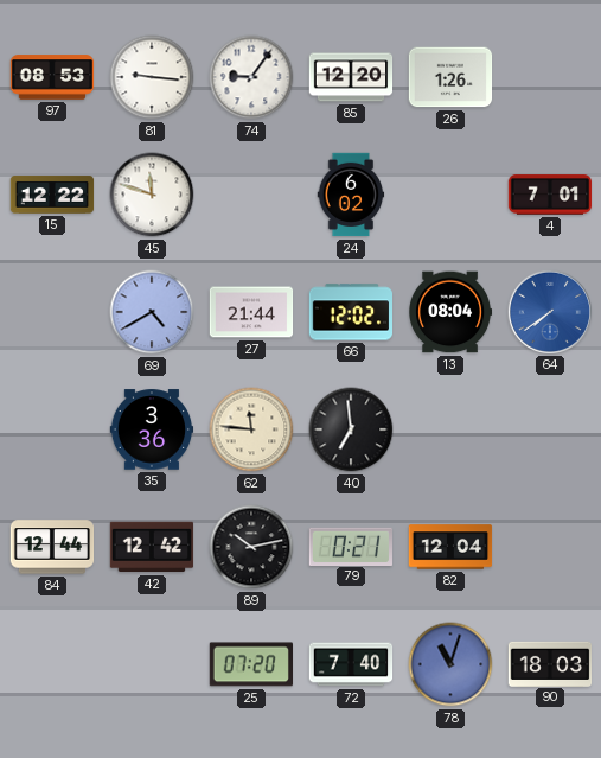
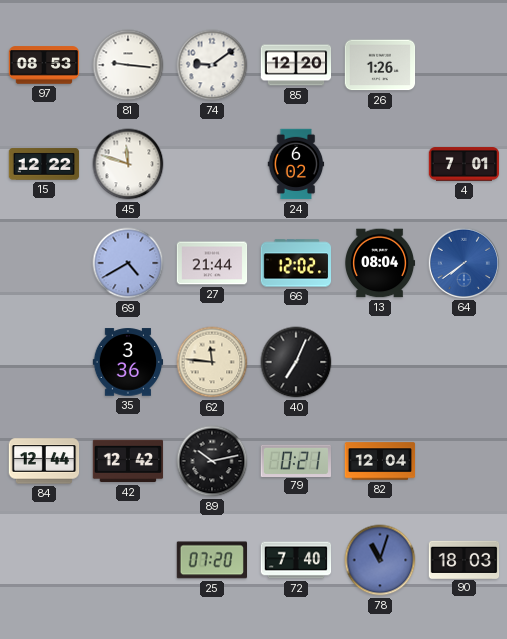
74: 9:06 -> 9:09
40: 6:59 -> 7:04
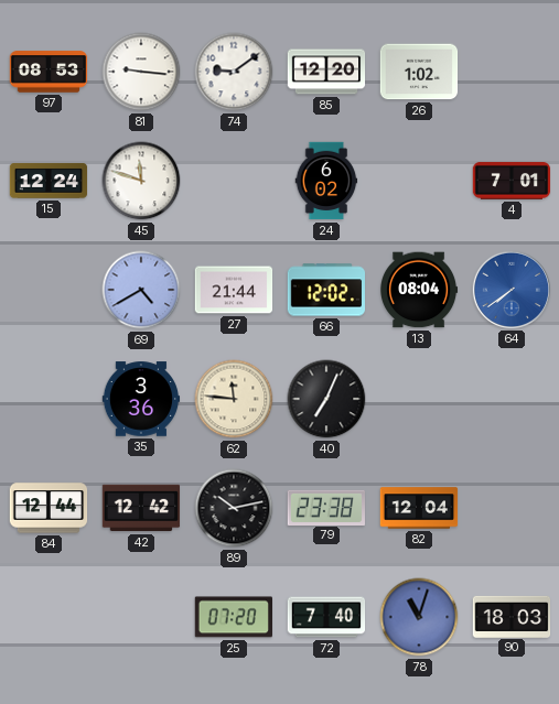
26: 1:26 -> 1:02
15: 12:22 -> 12:24
79: 0:21 -> 23:38
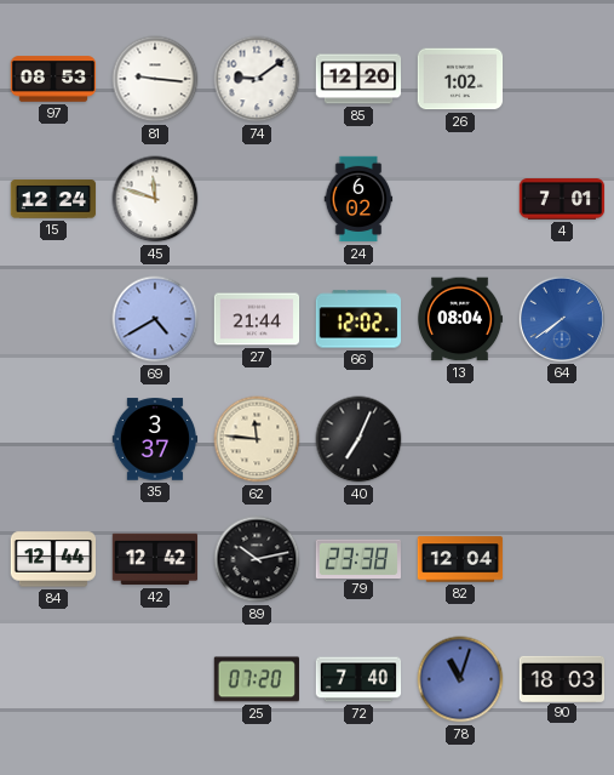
35: 3:36 -> 3:37
